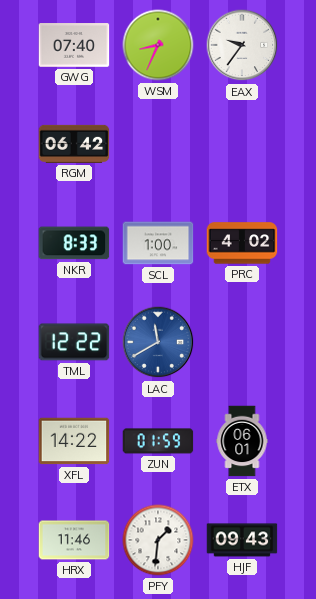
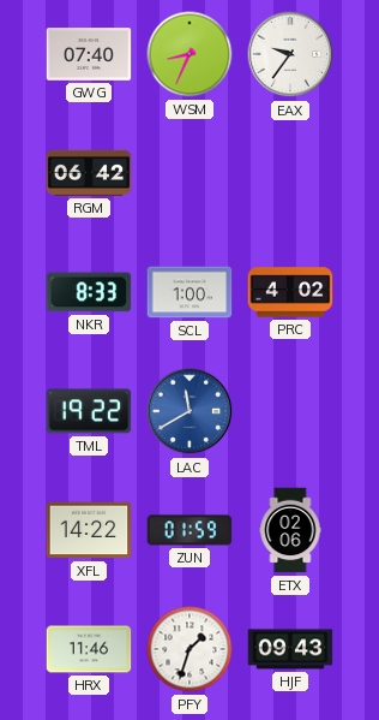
TML: 12:22 -> 19:22
ETX: 06:01 -> 02:06
PFY: 1:31 -> 1:33
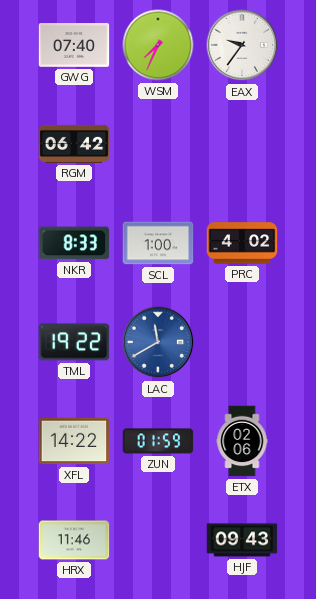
WSM: 8:34 -> 7:34
PFY: 1:33 -> none
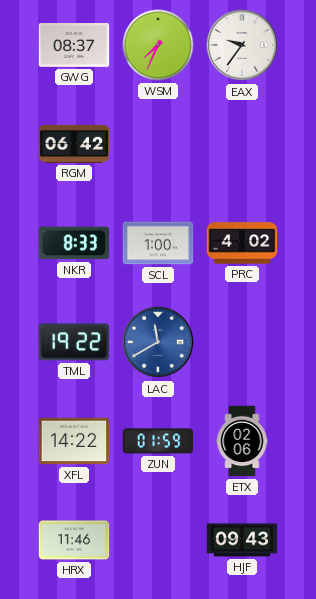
GWG: 07:40 -> 08:37
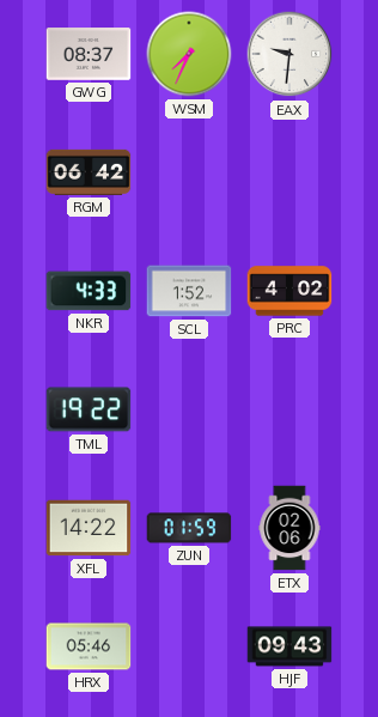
EAX: 9:36 -> 9:31
NKR: 8:33 -> 4:33
SCL: 1:00 -> 1:52
LAC: 11:40 -> none
HRX: 11:46 -> 05:46
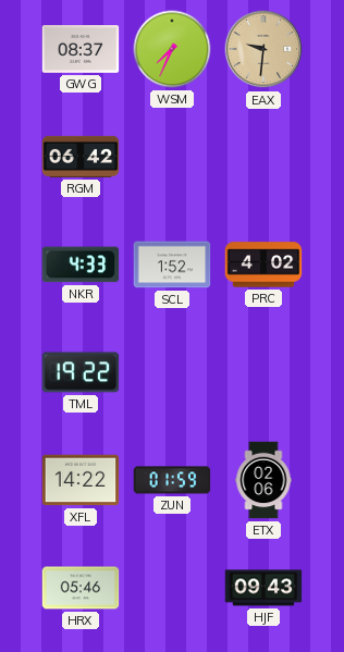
EAX dial: white -> champagne
